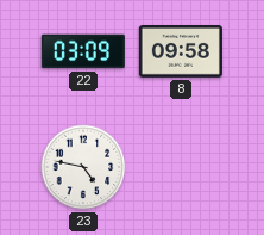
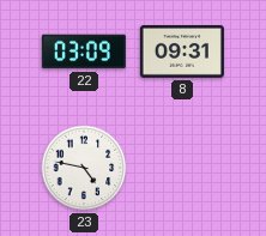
8: 09:58 -> 09:31
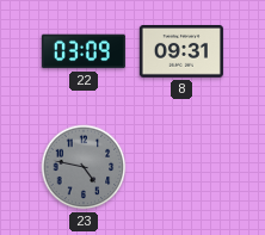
23 dial: white -> grey
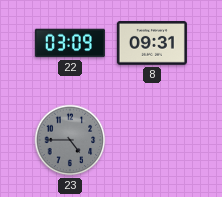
23: 4:47 -> 4:45
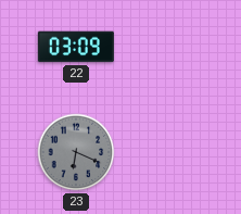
8: 09:31 -> none
23: 4:45 -> 6:19
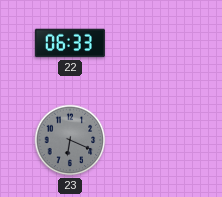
22: 03:09 -> 06:33
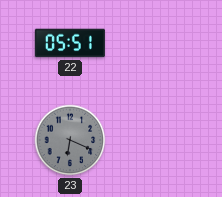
22: 06:33 -> 05:51
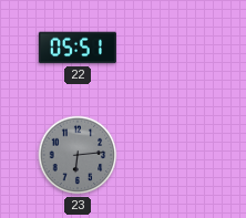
23: 6:19 -> 6:14
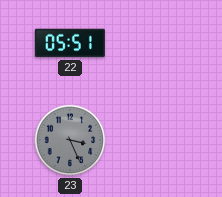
23: 6:14 -> 3:26
